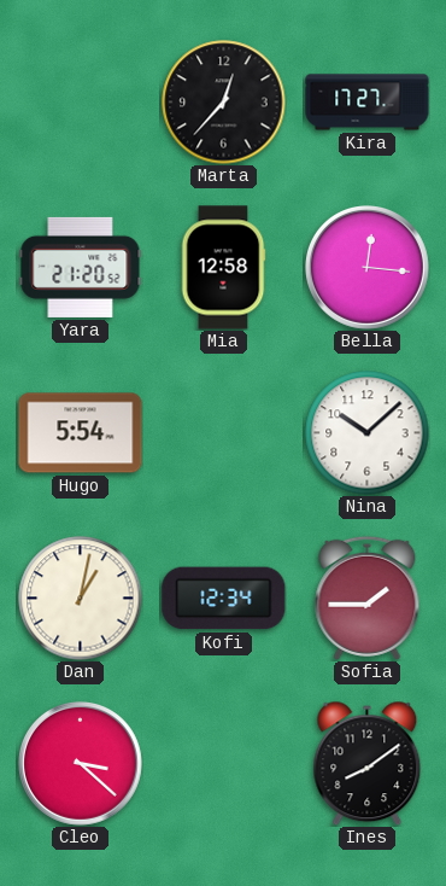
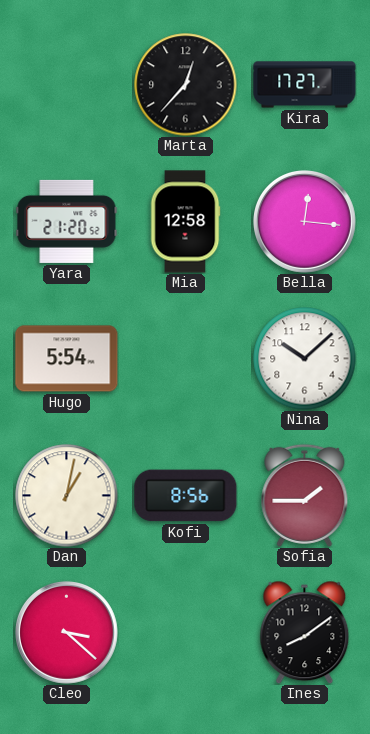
Kofi: 12:34 -> 8:56
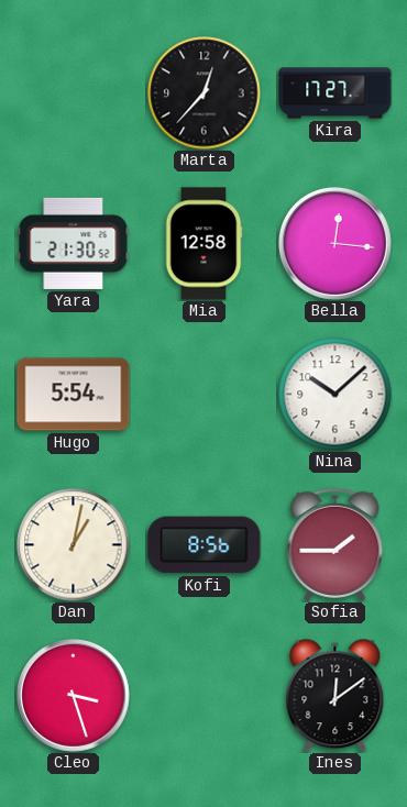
Yara: 21:20 -> 21:30
Cleo: 3:22 -> 3:27
Ines: 8:09 -> 12:09
